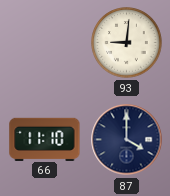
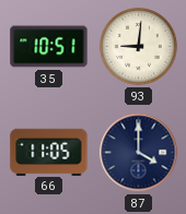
35: none -> 10:51
66: 11:10 -> 11:05
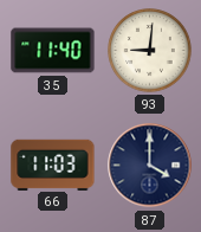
35: 10:51 -> 11:40
66: 11:05 -> 11:03
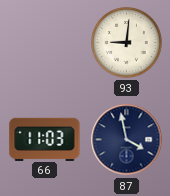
35: 11:40 -> none
87: 4:00 -> 3:58
